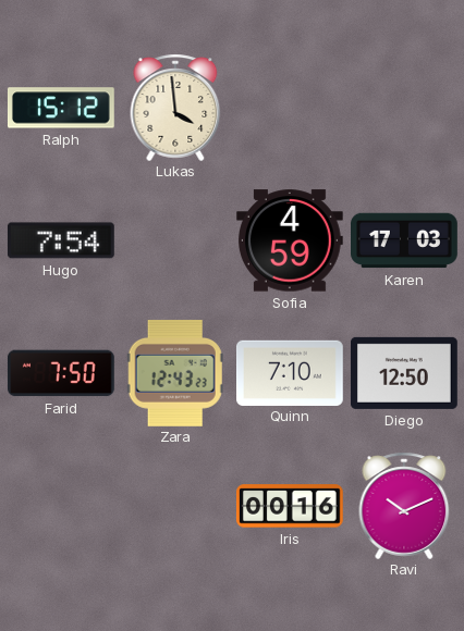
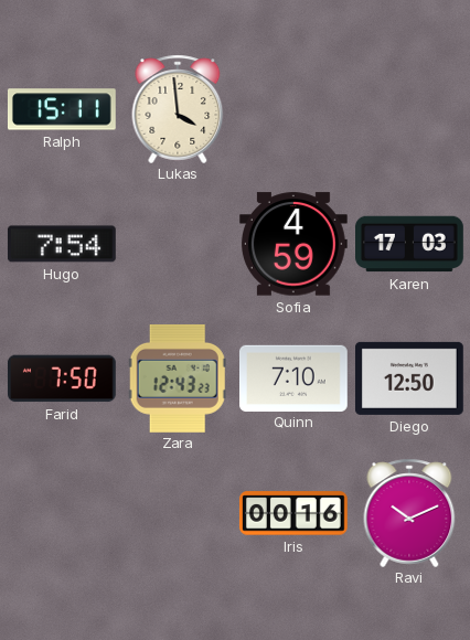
Ralph: 15:12 -> 15:11
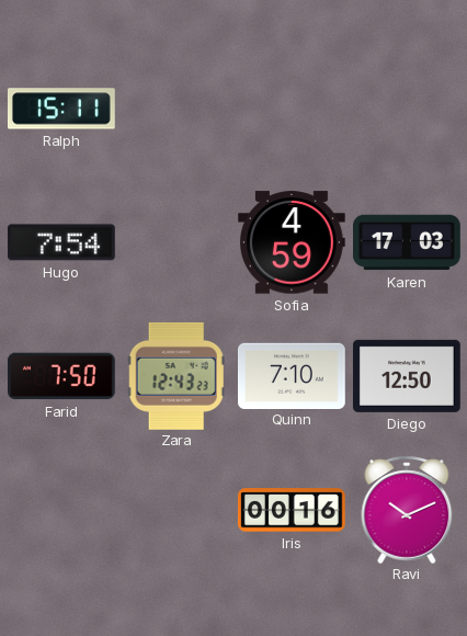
Lukas: 3:59 -> none
